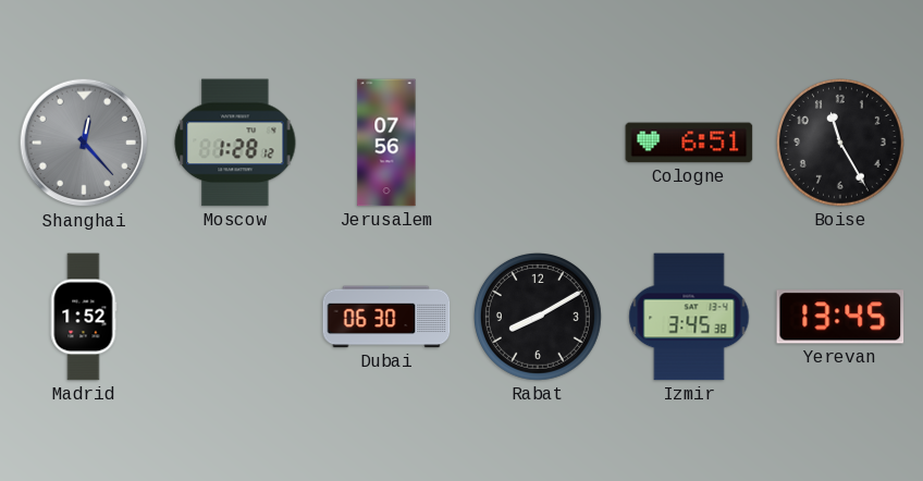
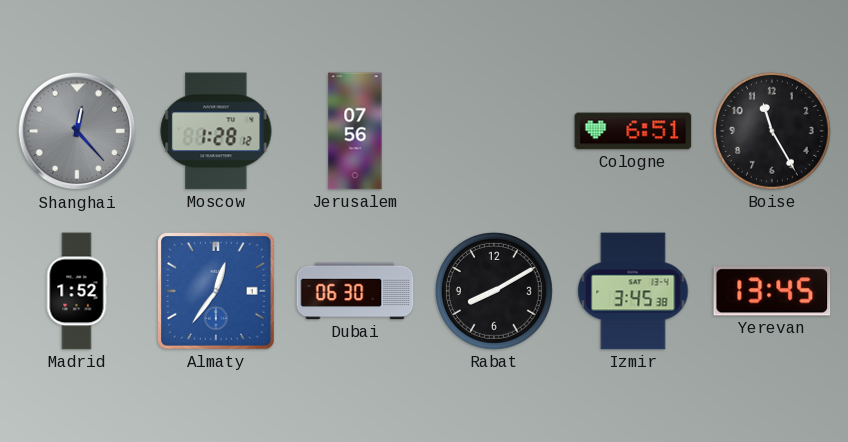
Almaty: none -> 12:36
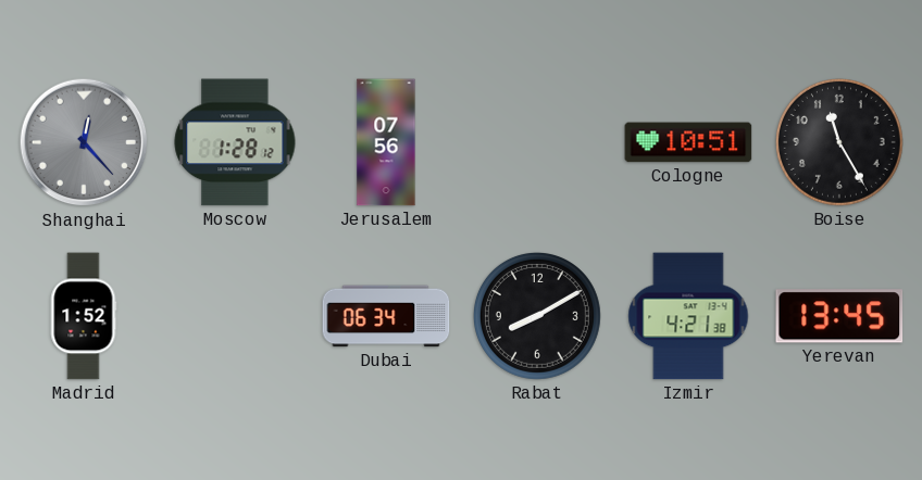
Cologne: 6:51 -> 10:51
Almaty: 12:36 -> none
Dubai: 06:30 -> 06:34
Izmir: 3:45 -> 4:21
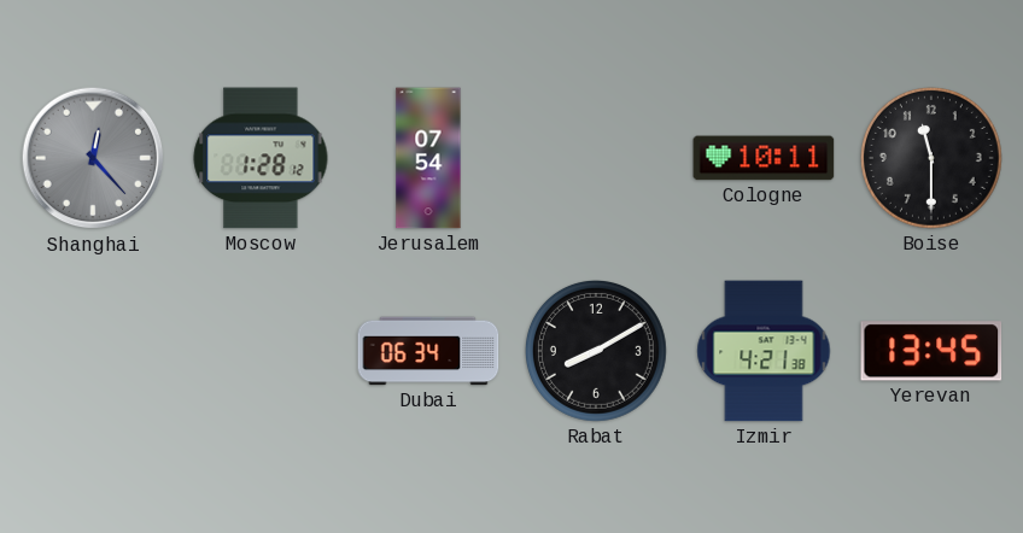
Jerusalem: 07:56 -> 07:54
Cologne: 10:51 -> 10:11
Boise: 11:25 -> 11:30
Madrid: 1:52 -> none
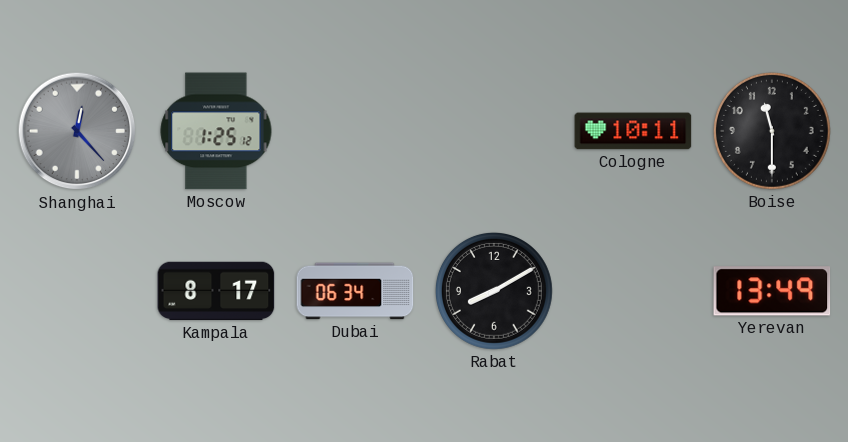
Moscow: 1:28 -> 1:25
Jerusalem: 07:54 -> none
Kampala: none -> 8:17
Izmir: 4:21 -> none
Yerevan: 13:45 -> 13:49
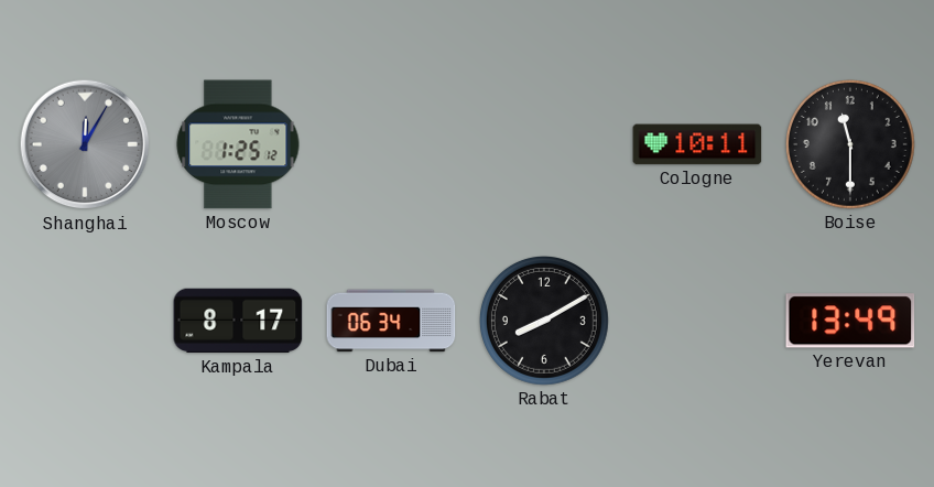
Shanghai: 12:23 -> 12:05
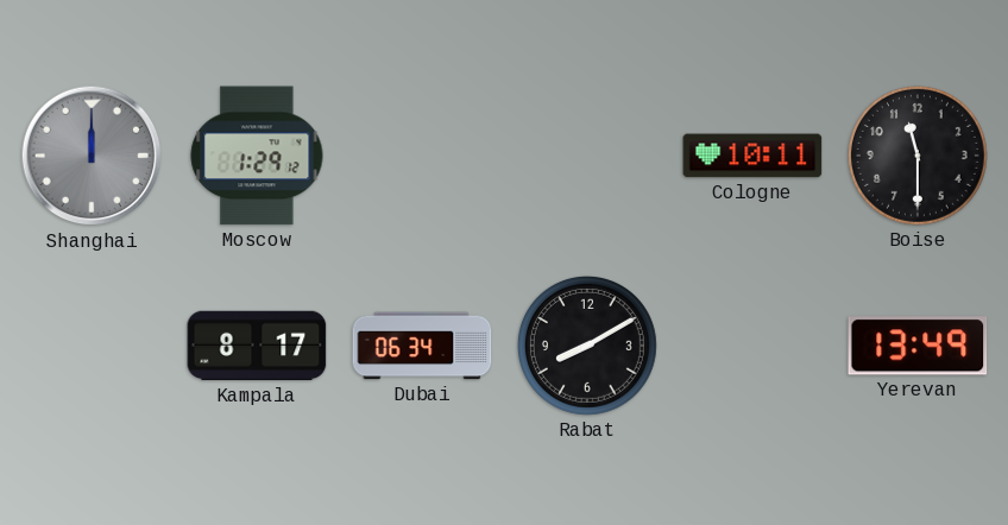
Shanghai: 12:05 -> 12:00
Moscow: 1:25 -> 1:29
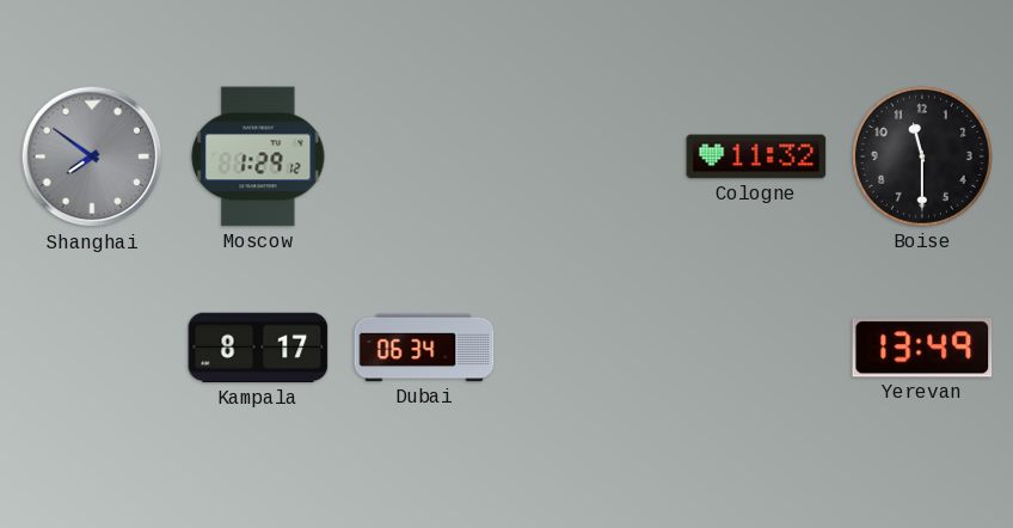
Shanghai: 12:00 -> 7:51
Cologne: 10:11 -> 11:32
Rabat: 8:10 -> none
